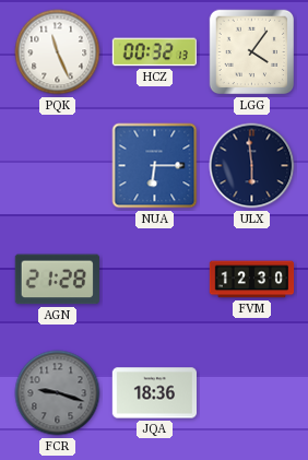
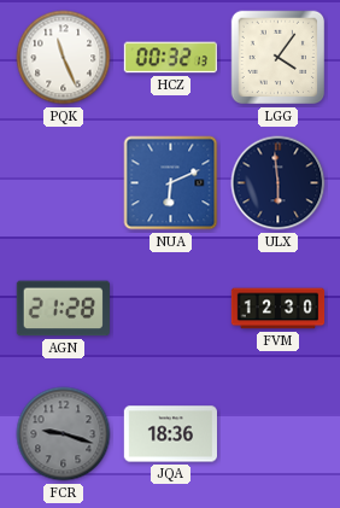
NUA: 6:15 -> 6:11
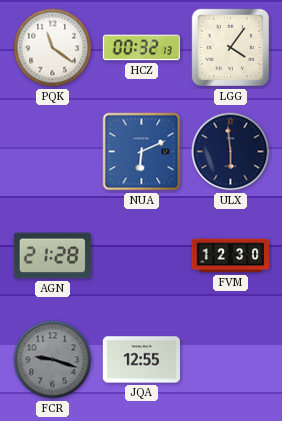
PQK: 11:26 -> 11:21
JQA: 18:36 -> 12:55
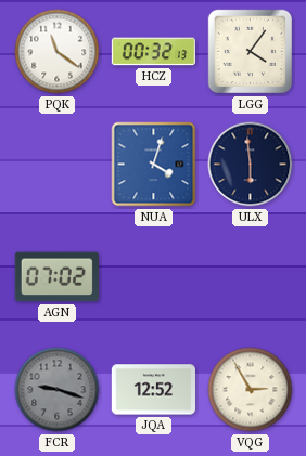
NUA: 6:11 -> 4:03
AGN: 21:28 -> 07:02
FVM: 12:30 -> none
JQA: 12:55 -> 12:52
VQG: none -> 2:55
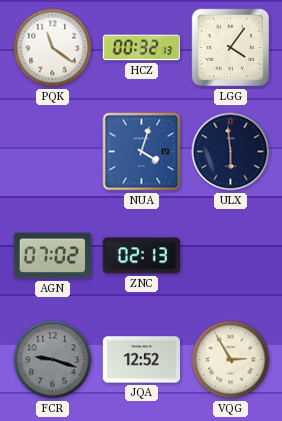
ZNC: none -> 02:13
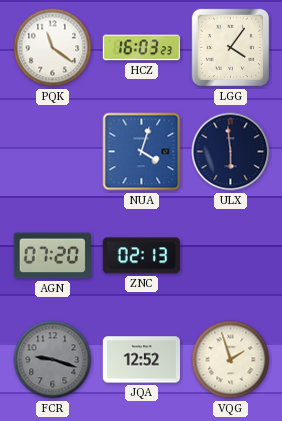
HCZ: 00:32 -> 16:03
AGN: 07:02 -> 07:20
VQG: 2:55 -> 1:57
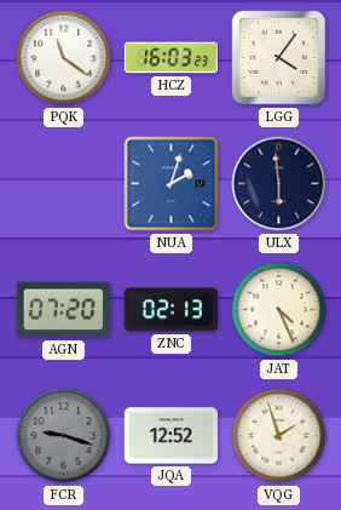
NUA: 4:03 -> 2:03
JAT: none -> 4:26
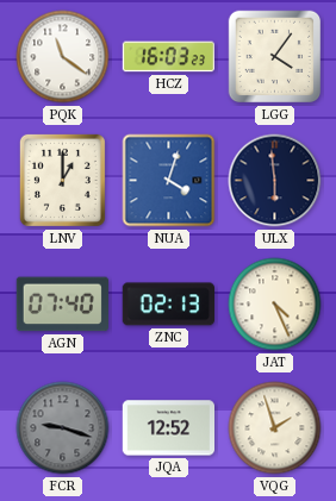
LNV: none -> 1:00
NUA: 2:03 -> 4:03
AGN: 07:20 -> 07:40
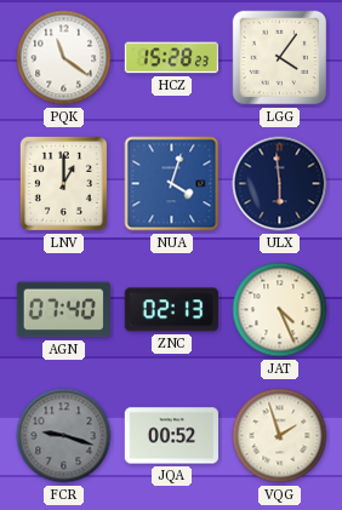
HCZ: 16:03 -> 15:28
JQA: 12:52 -> 00:52
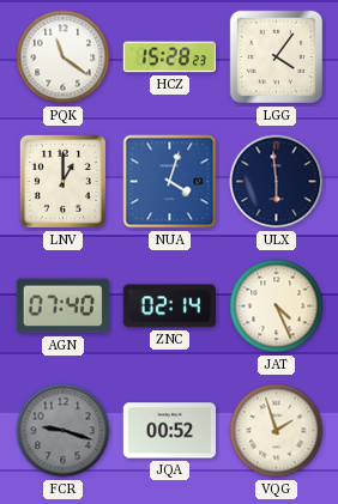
ZNC: 02:13 -> 02:14
